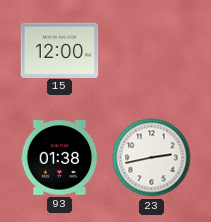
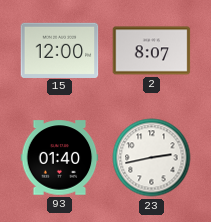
2: none -> 8:07
93: 01:38 -> 01:40
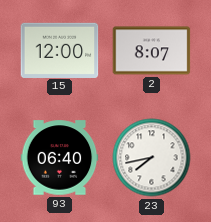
93: 01:40 -> 06:40
23: 2:43 -> 7:43
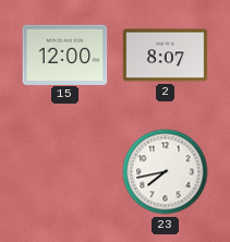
93: 06:40 -> none
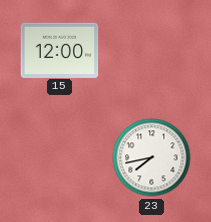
2: 8:07 -> none
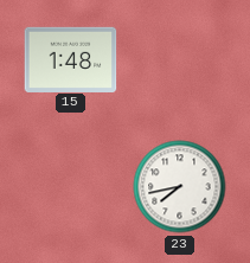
15: 12:00 -> 1:48
